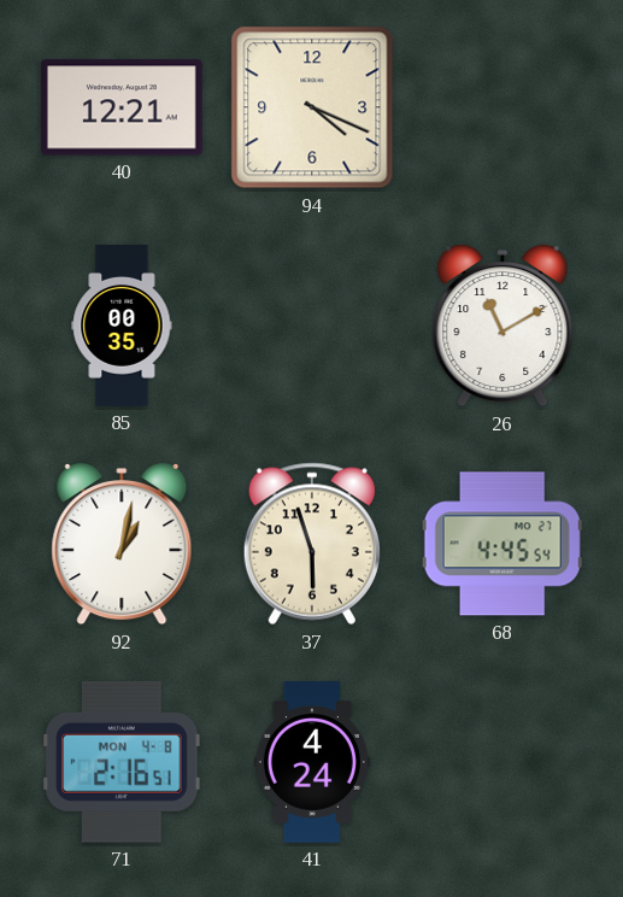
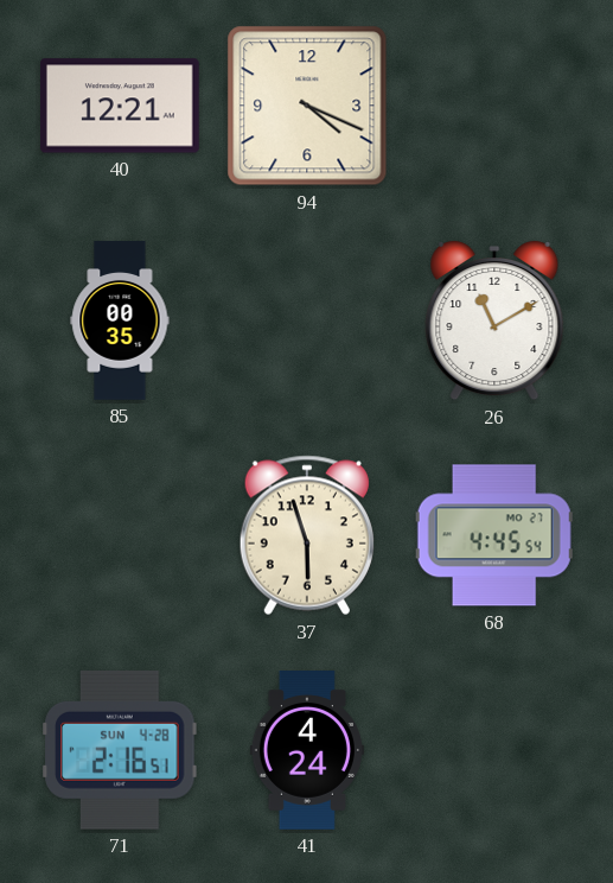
92: 1:02 -> none
71 date: MON 4-8 -> SUN 4-28
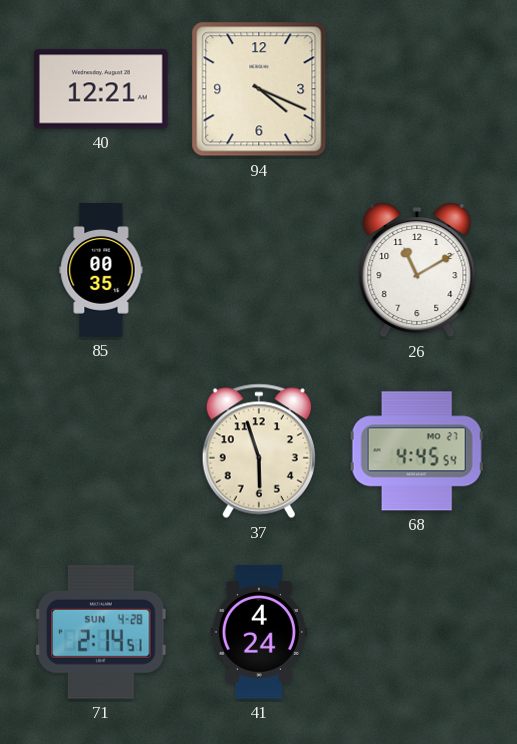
71: 2:16 -> 2:14
